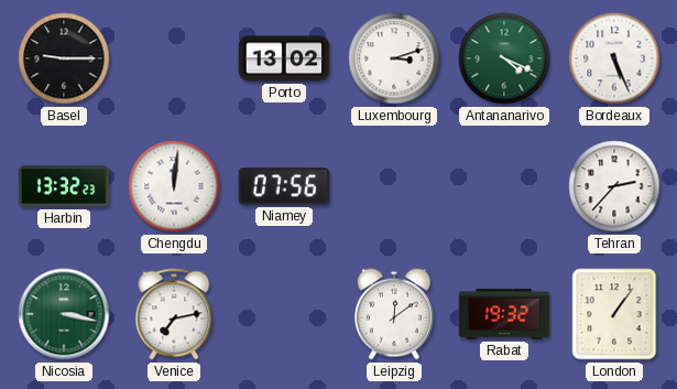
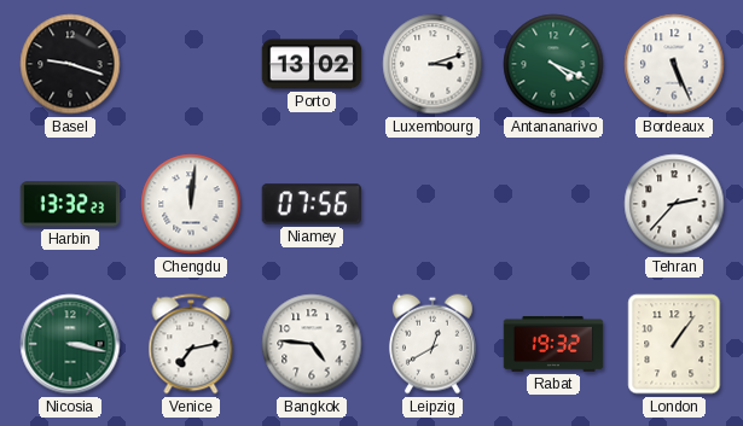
Basel: 9:15 -> 9:18
Bangkok: none -> 4:46
Leipzig: 12:09 -> 12:40
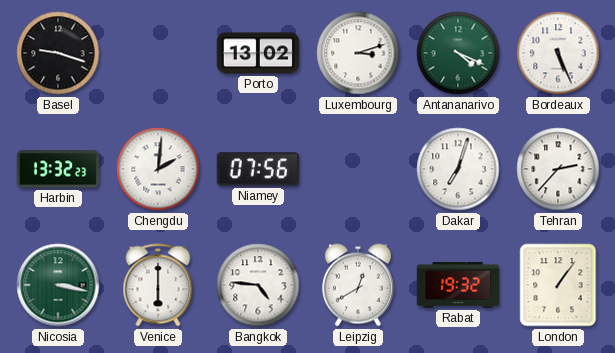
Chengdu: 12:01 -> 2:01
Dakar: none -> 7:03
Venice: 7:13 -> 6:00
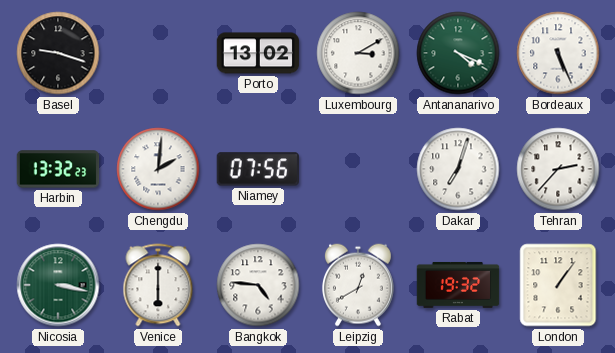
Luxembourg: 3:12 -> 3:10
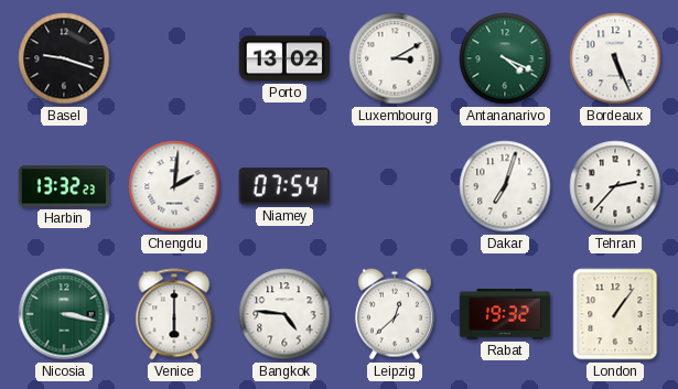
Niamey: 07:56 -> 07:54
Leipzig: 12:40 -> 12:38
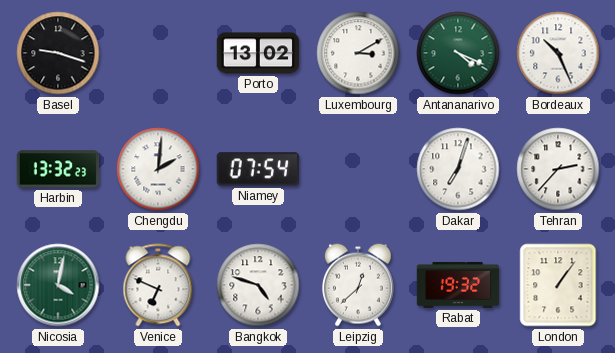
Bordeaux: 5:26 -> 10:26
Nicosia: 3:17 -> 4:02
Venice: 6:00 -> 6:49
Bangkok: 4:46 -> 4:48
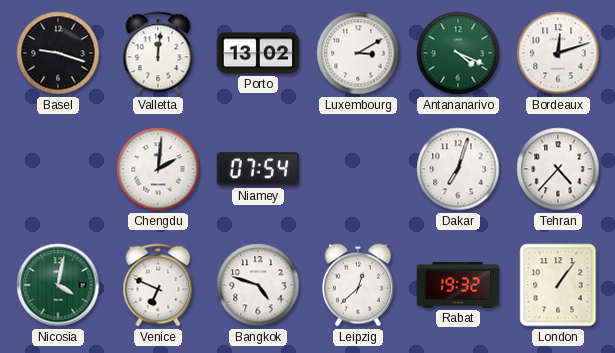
Valletta: none -> 12:01
Bordeaux: 10:26 -> 12:12
Harbin: 13:32 -> none
Tehran: 2:37 -> 4:37
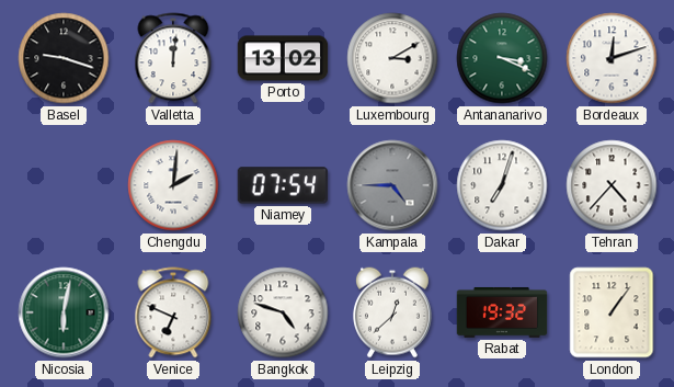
Antananarivo: 4:19 -> 3:19
Kampala: none -> 4:45
Nicosia: 4:02 -> 6:02
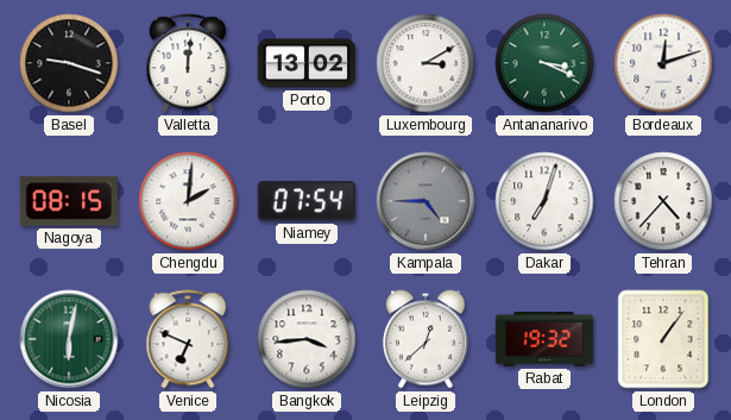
Nagoya: none -> 08:15
Bangkok: 4:48 -> 3:44
